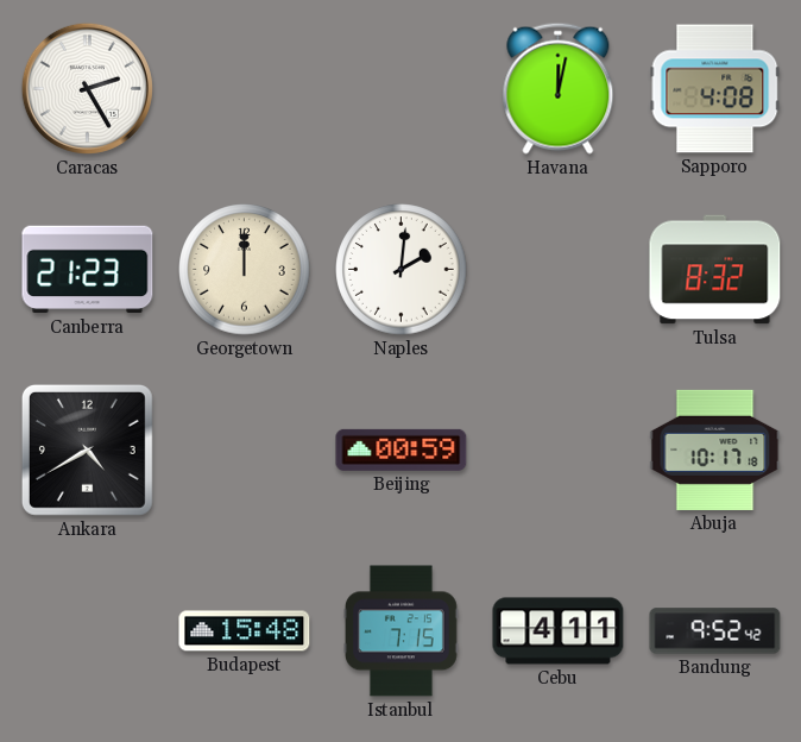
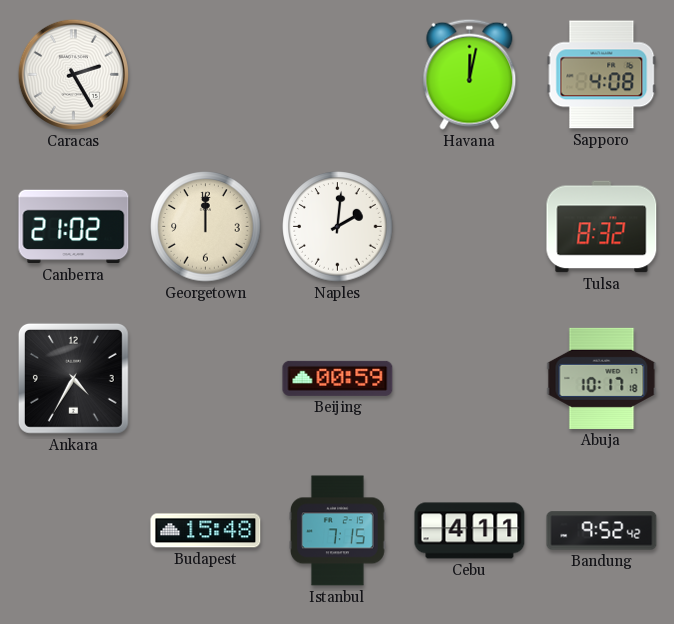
Canberra: 21:23 -> 21:02
Ankara: 4:40 -> 4:35
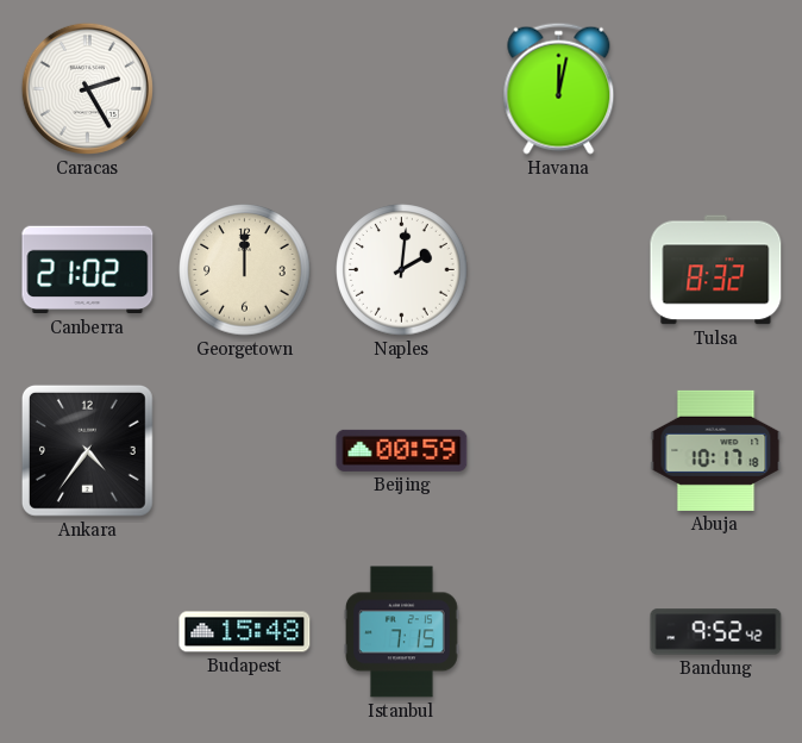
Sapporo: 4:08 -> none
Ankara: 4:35 -> 4:36
Cebu: 4:11 -> none
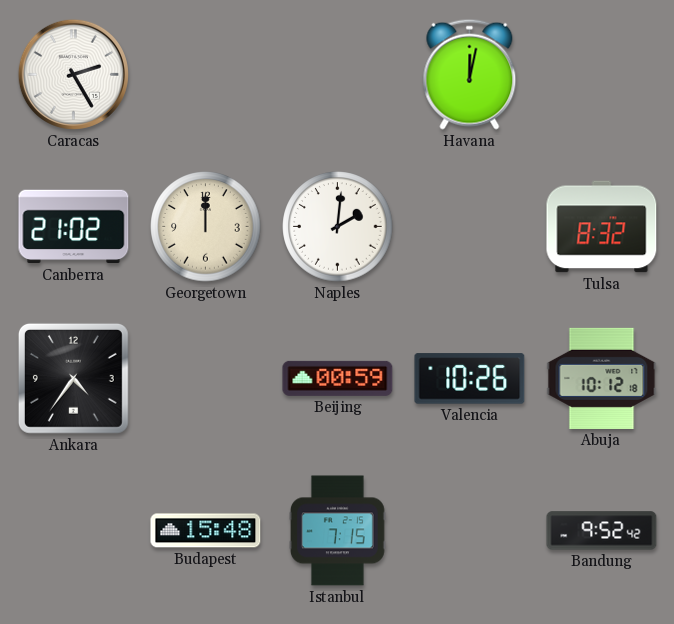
Valencia: none -> 10:26
Abuja: 10:17 -> 10:12
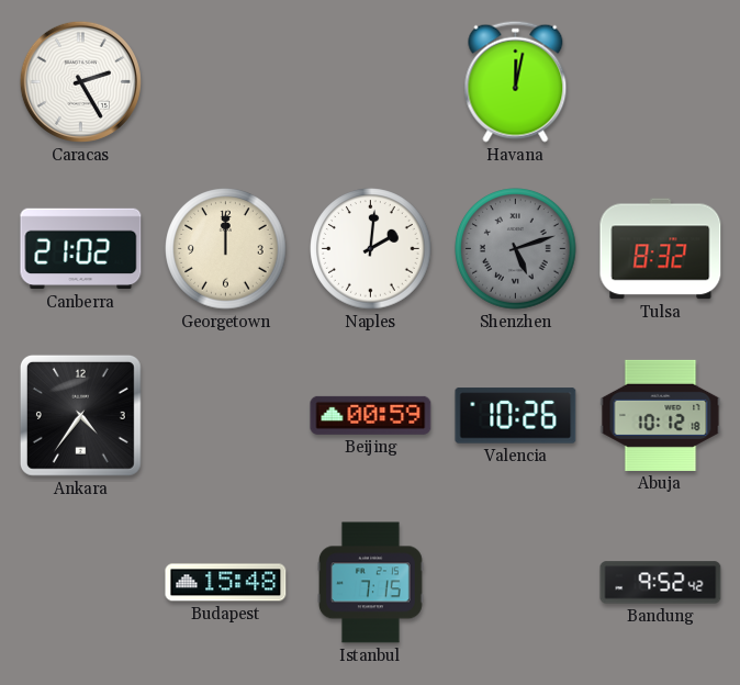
Shenzhen: none -> 5:12
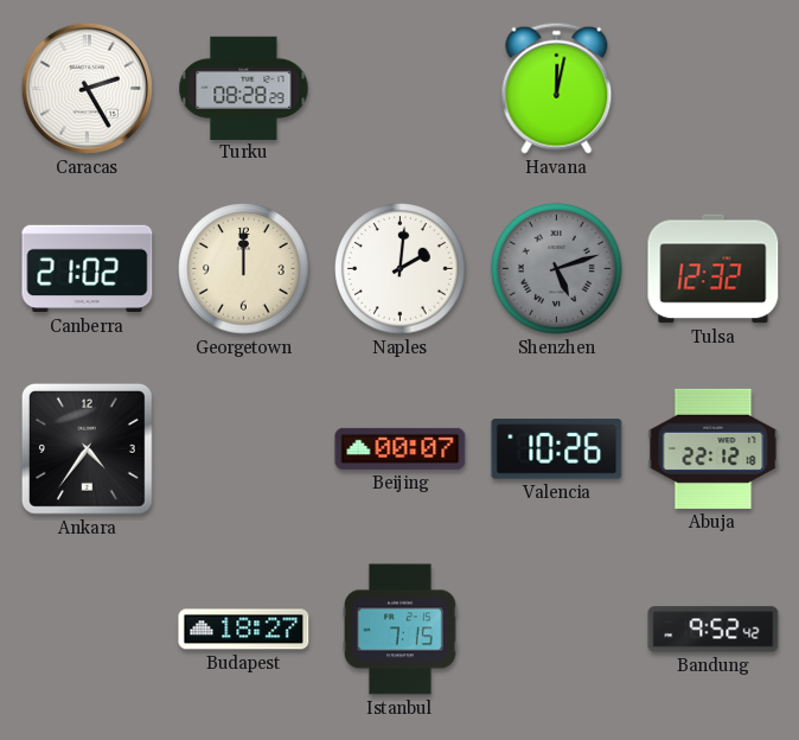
Turku: none -> 08:28
Tulsa: 8:32 -> 12:32
Beijing: 00:59 -> 00:07
Abuja: 10:12 -> 22:12
Budapest: 15:48 -> 18:27
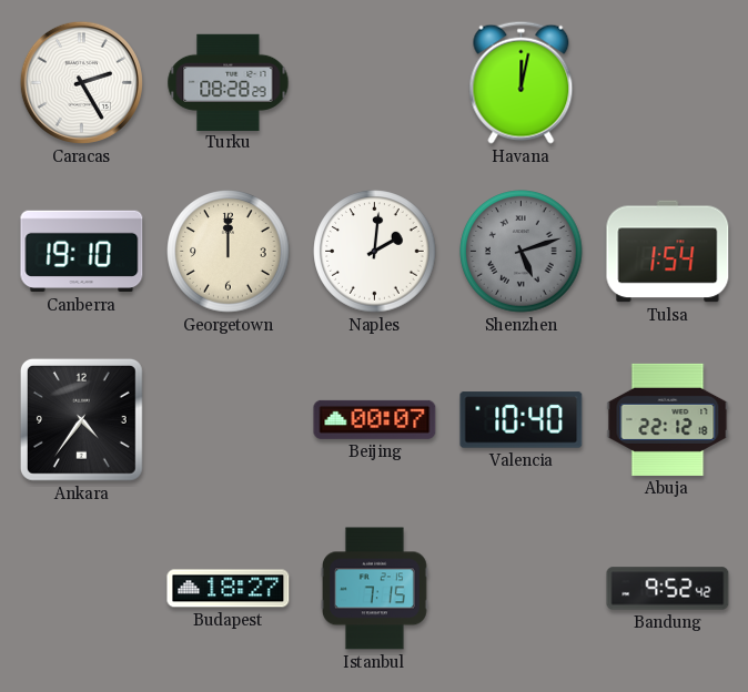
Canberra: 21:02 -> 19:10
Tulsa: 12:32 -> 1:54
Valencia: 10:26 -> 10:40
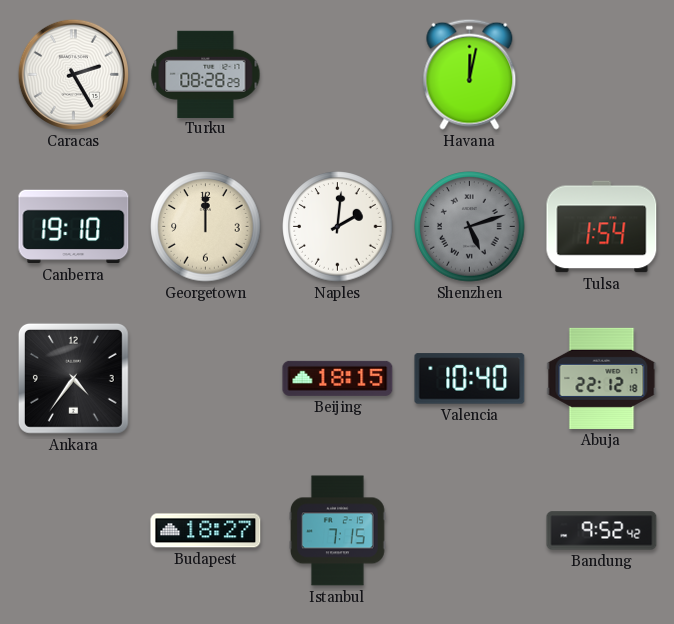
Beijing: 00:07 -> 18:15
